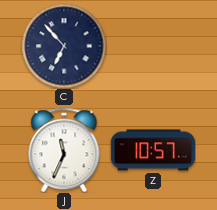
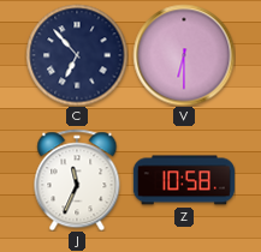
V: none -> 6:30
Z: 10:57 -> 10:58
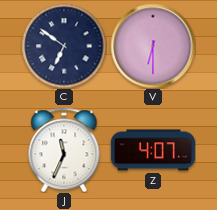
C: 6:53 -> 6:51
Z: 10:58 -> 4:07
